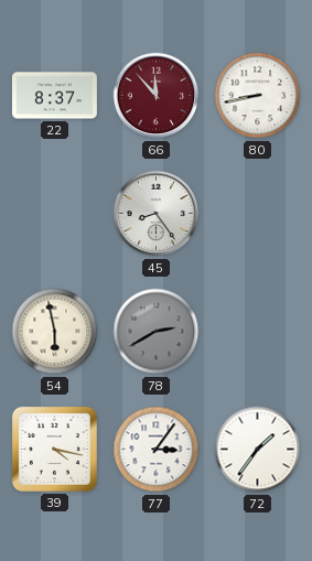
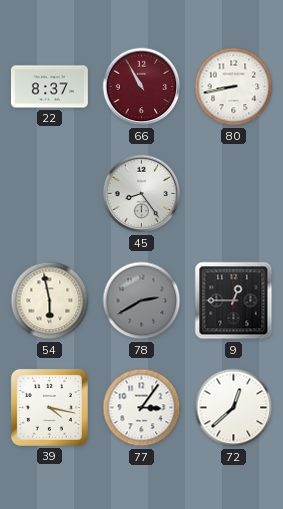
66: 11:53 -> 10:55
9: none -> 12:45
72: 1:36 -> 12:38
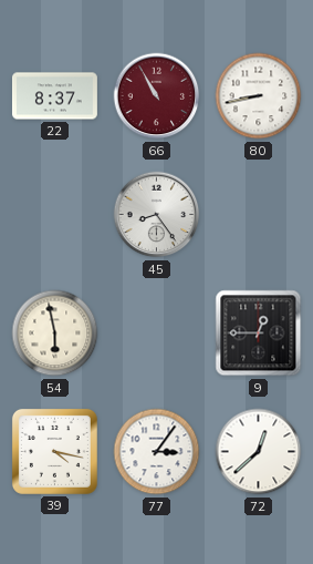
78: 2:40 -> none
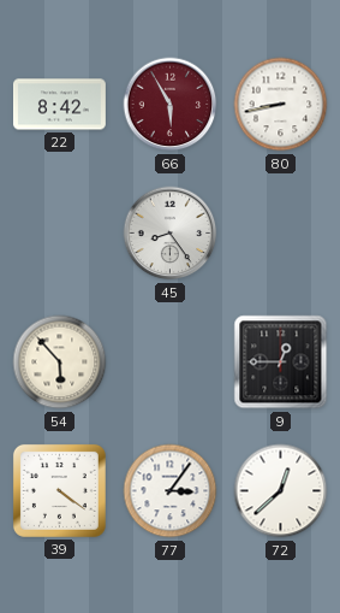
22: 8:37 -> 8:42
66: 10:55 -> 5:55
54: 5:58 -> 5:53
39: 4:17 -> 4:21
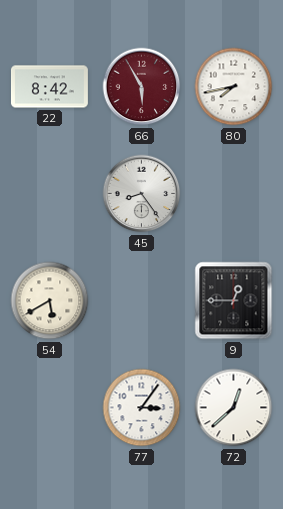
80: 8:43 -> 7:43
54: 5:53 -> 5:40
39: 4:21 -> none
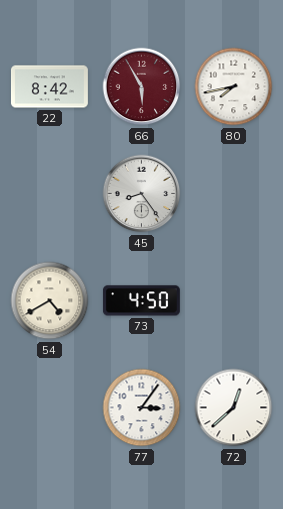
54: 5:40 -> 4:40
73: none -> 4:50
9: 12:45 -> none
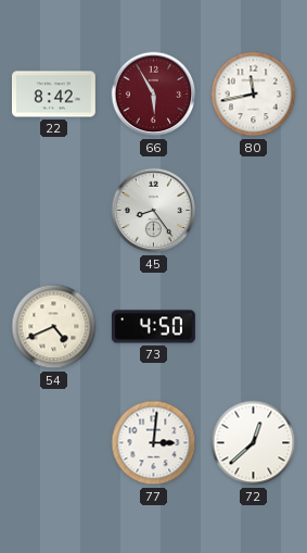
80: 7:43 -> 11:43
54: 4:40 -> 4:41
77: 3:06 -> 3:01
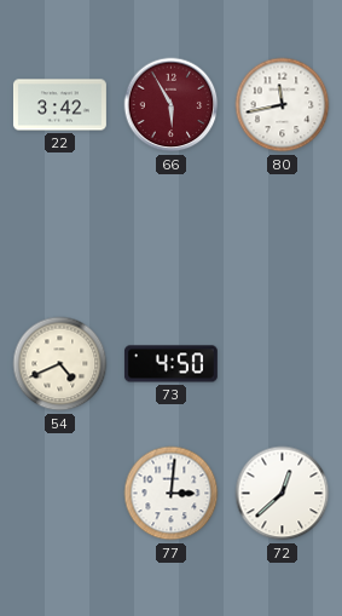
22: 8:42 -> 3:42
45: 8:24 -> none
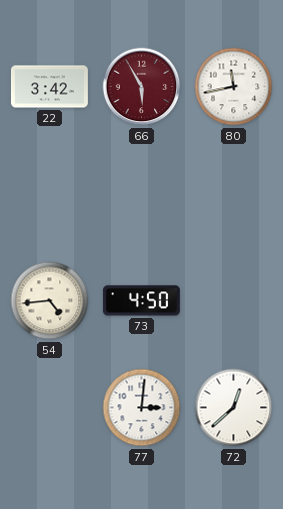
54: 4:41 -> 4:44
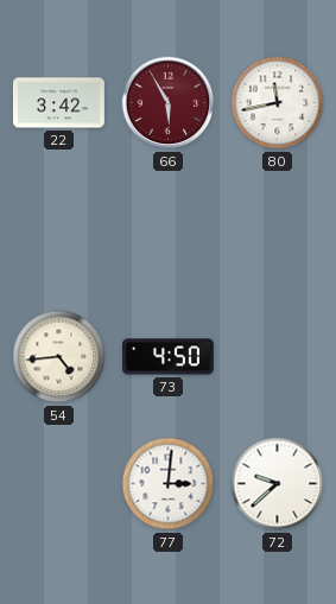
72: 12:38 -> 9:38
